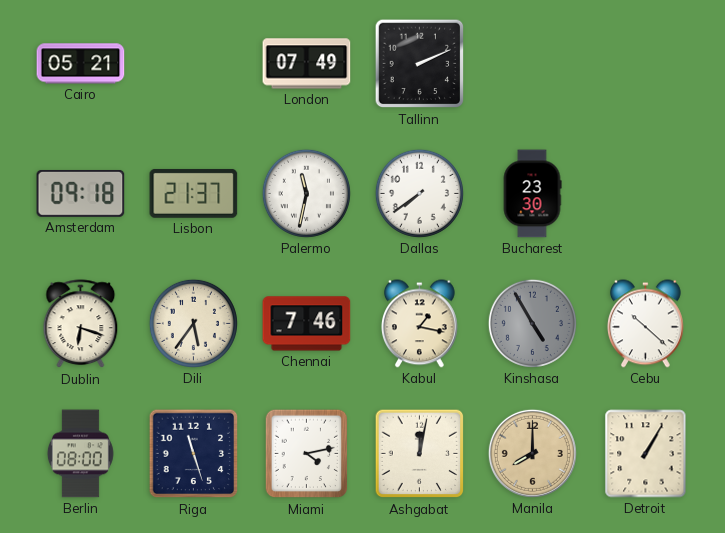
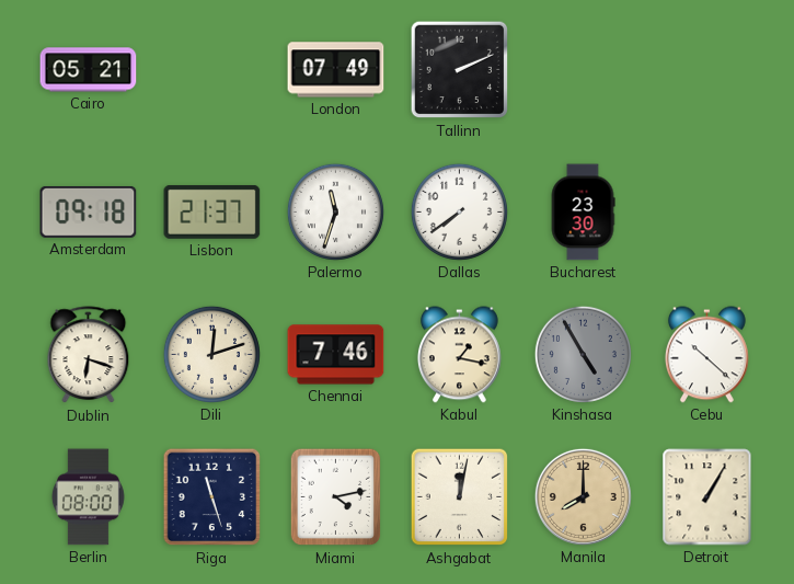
Palermo: 11:32 -> 11:33
Dili: 5:36 -> 12:12
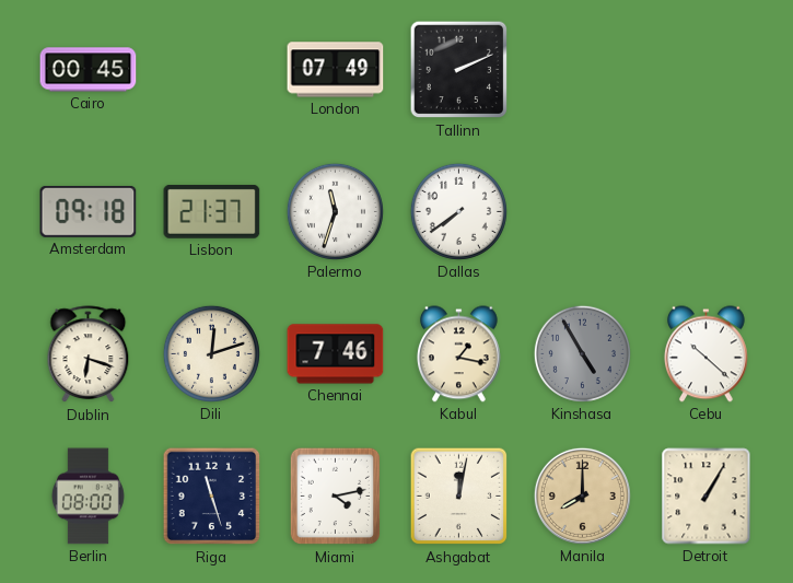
Cairo: 05:21 -> 00:45
Bucharest: 23:30 -> none
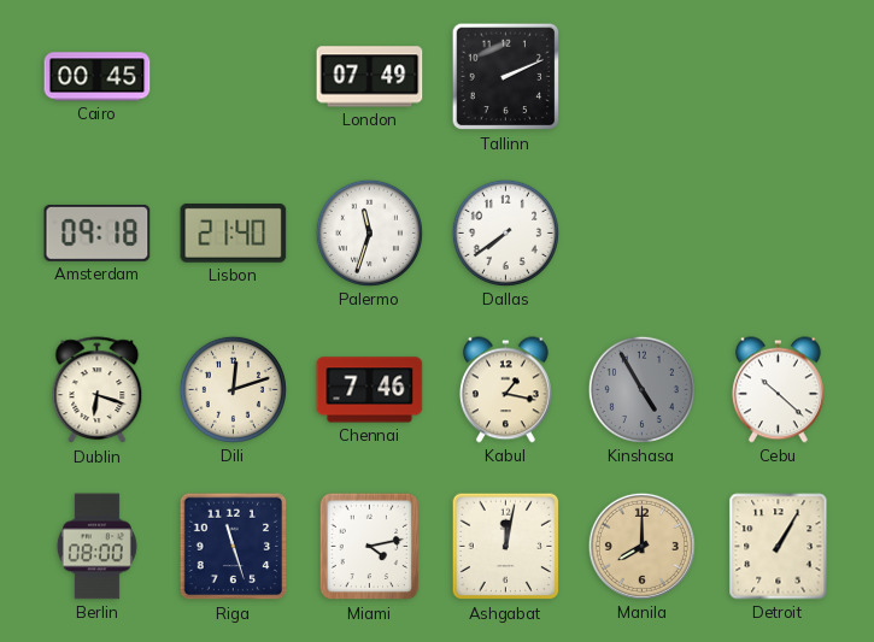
Lisbon: 21:37 -> 21:40
